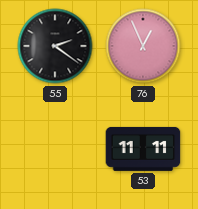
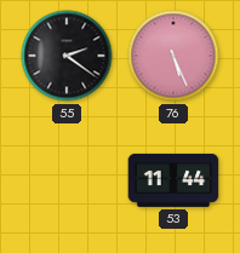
76: 12:56 -> 5:26
53: 11:11 -> 11:44
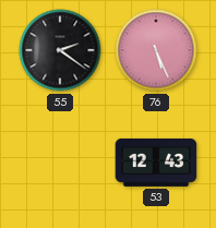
53: 11:44 -> 12:43
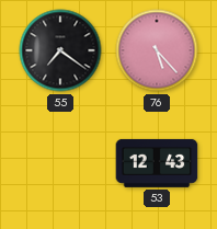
55: 2:21 -> 7:21
76: 5:26 -> 5:23
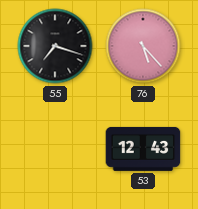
55: 7:21 -> 7:18
